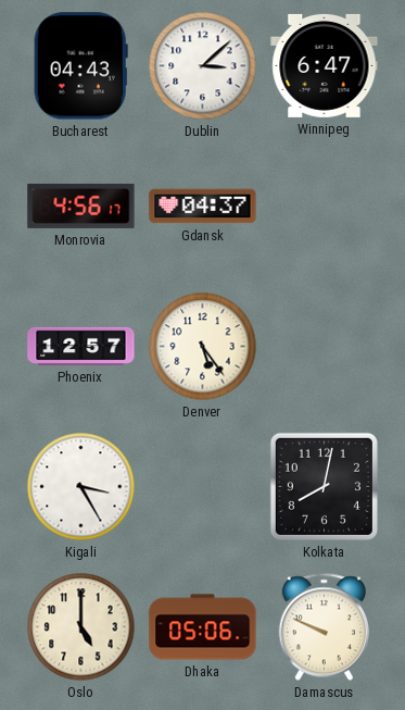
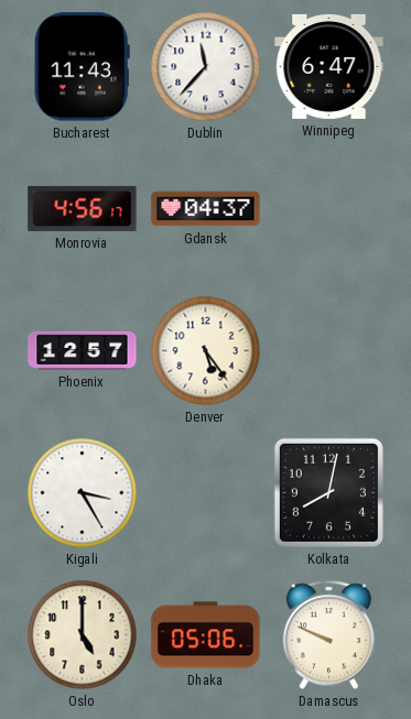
Bucharest: 04:43 -> 11:43
Dublin: 3:08 -> 11:37
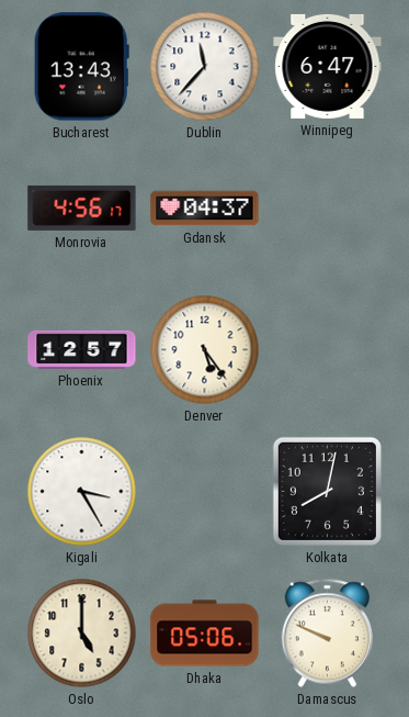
Bucharest: 11:43 -> 13:43
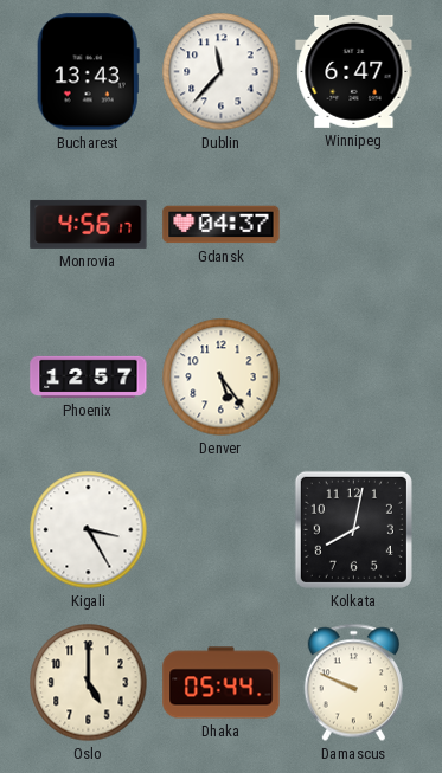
Dhaka: 05:06 -> 05:44
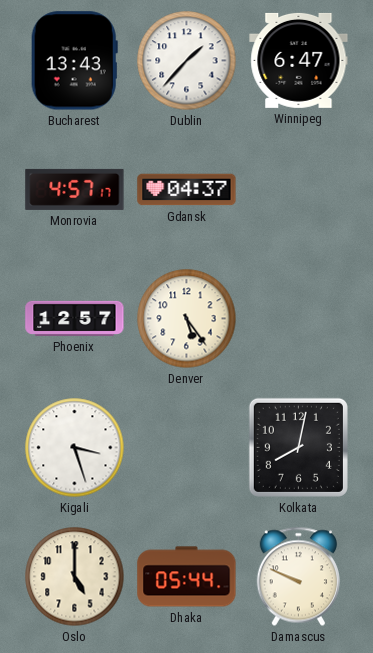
Dublin: 11:37 -> 1:37
Monrovia: 4:56 -> 4:57
Kigali: 3:25 -> 3:27
